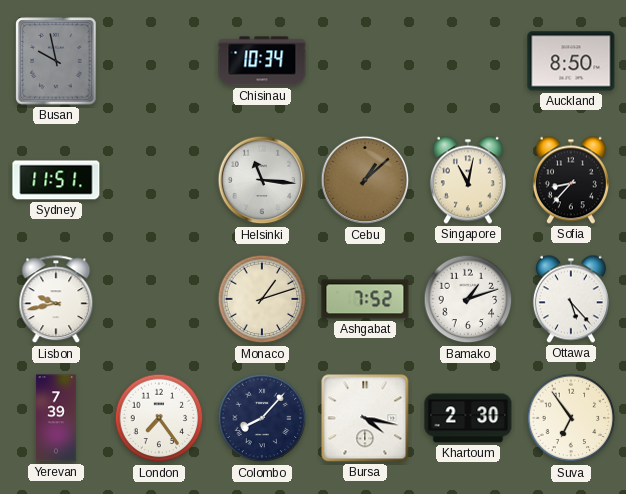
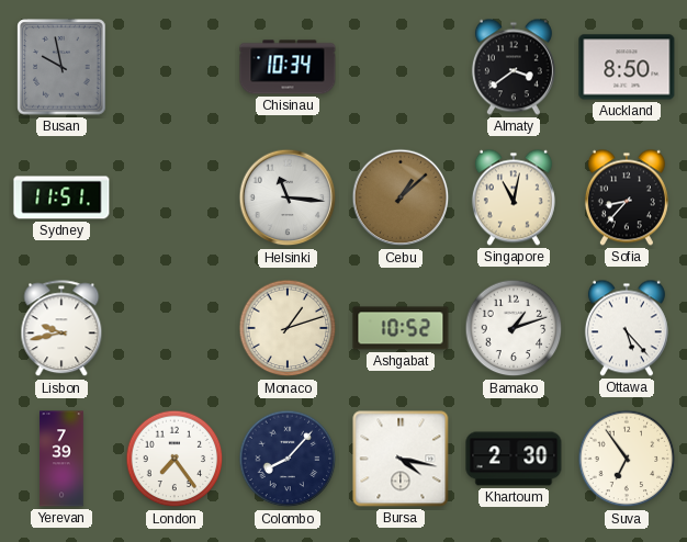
Almaty: none -> 3:39
Ashgabat: 7:52 -> 10:52
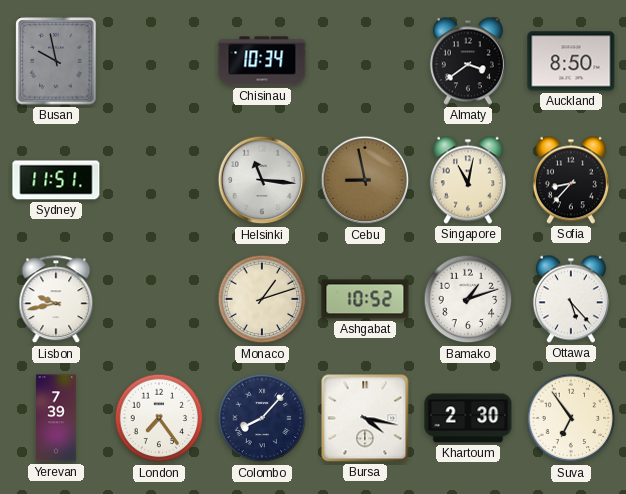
Cebu: 1:08 -> 8:58
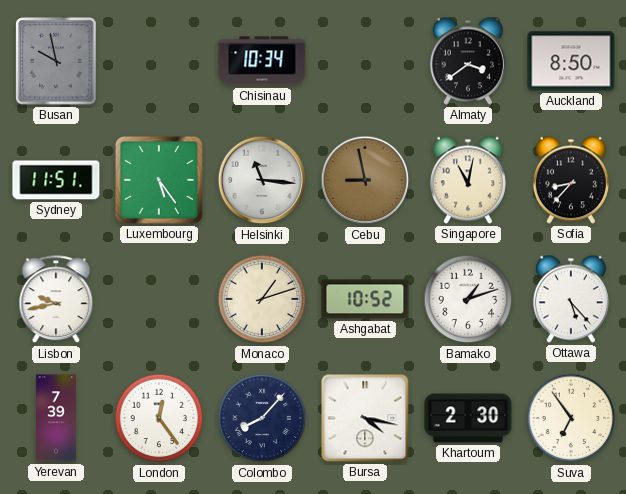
Luxembourg: none -> 5:24
London: 7:24 -> 12:24
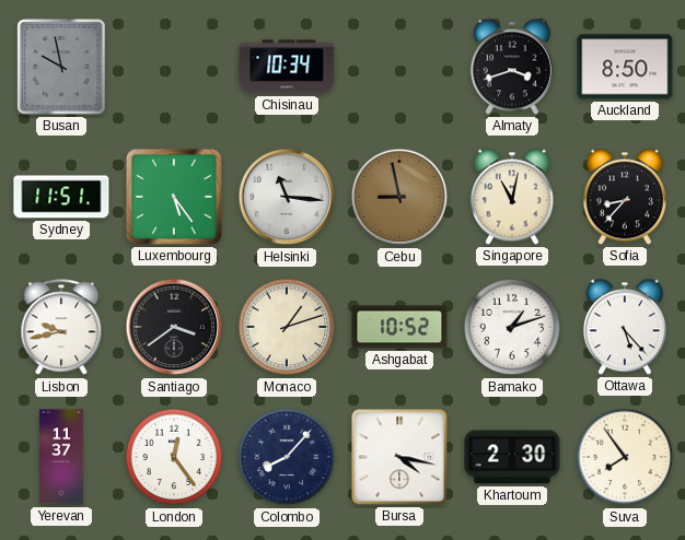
Almaty: 3:39 -> 3:42
Santiago: none -> 3:39
Yerevan: 7:39 -> 11:37
Suva: 6:54 -> 7:54
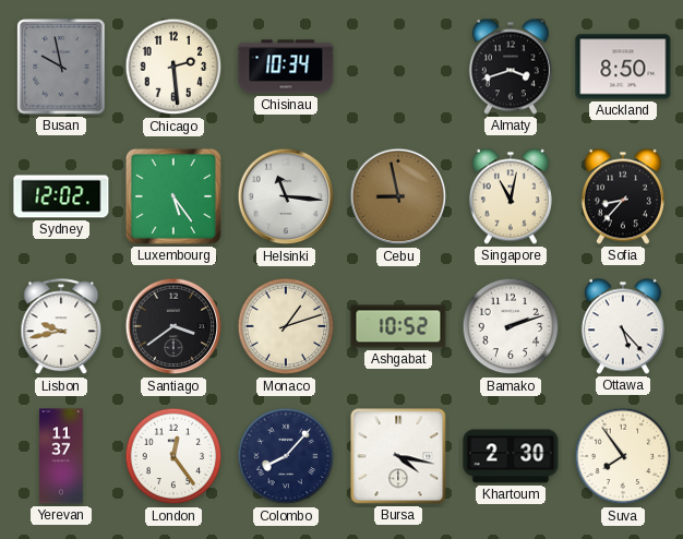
Chicago: none -> 2:29
Sydney: 11:51 -> 12:02
Bamako: 1:12 -> 2:12
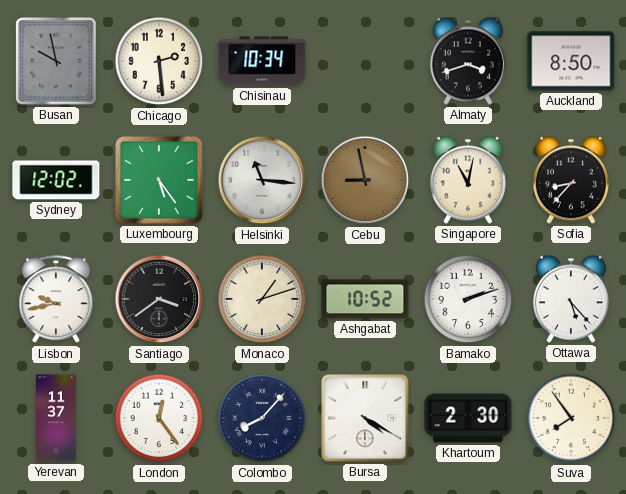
Bursa: 4:17 -> 4:20
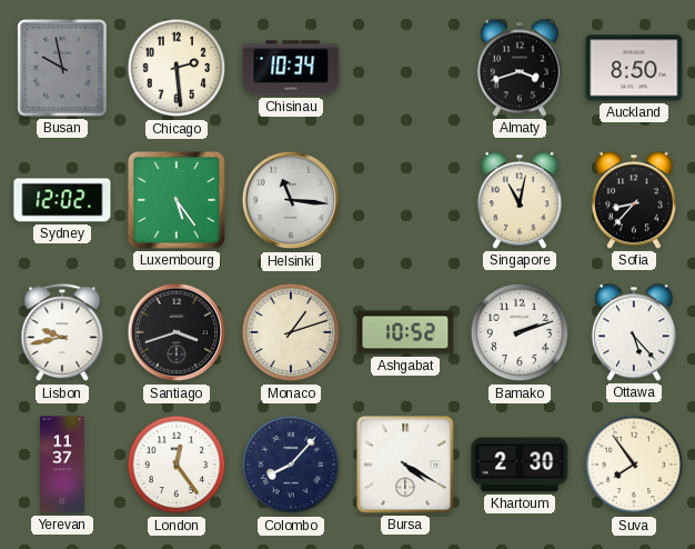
Cebu: 8:58 -> none
Santiago: 3:39 -> 3:42
